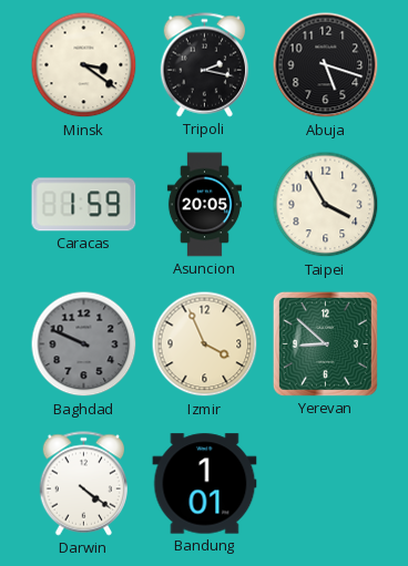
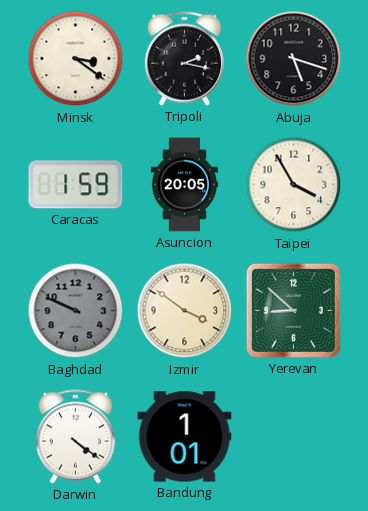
Izmir: 3:56 -> 3:51
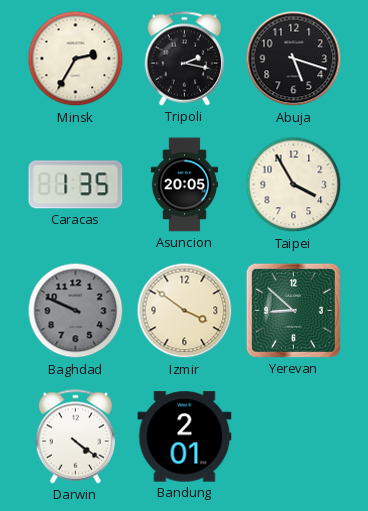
Minsk: 3:21 -> 2:35
Caracas: 1:59 -> 1:35
Bandung: 1:01 -> 2:01
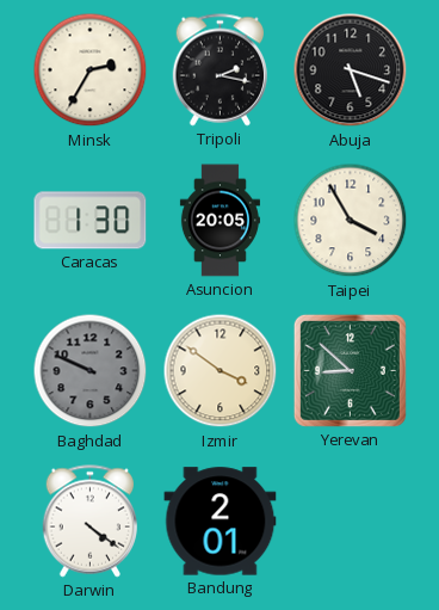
Caracas: 1:35 -> 1:30
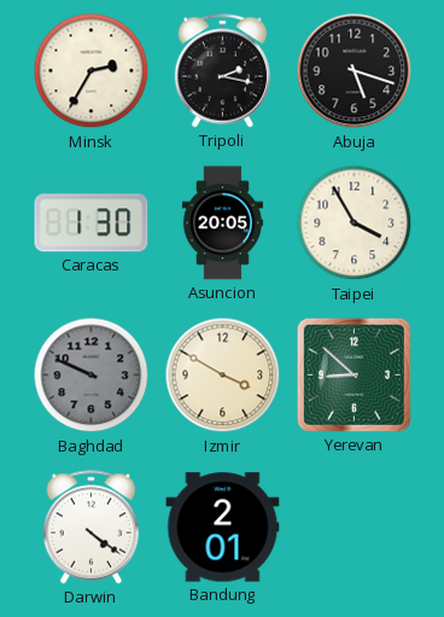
Izmir: 3:51 -> 3:50
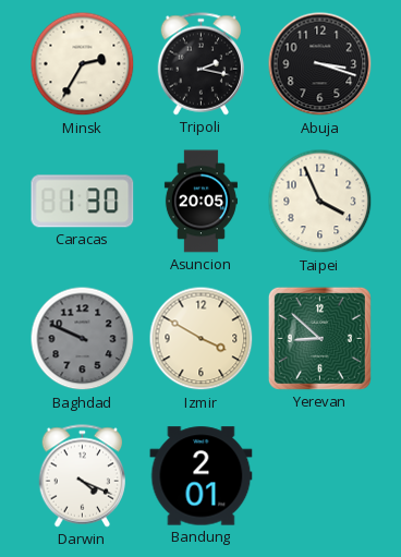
Abuja: 5:18 -> 3:18
Taipei: 3:55 -> 3:56
Darwin: 4:21 -> 4:19
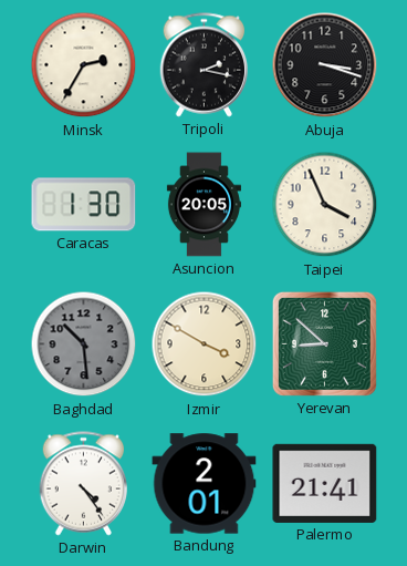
Baghdad: 9:49 -> 10:29
Darwin: 4:19 -> 4:24
Palermo: none -> 21:41
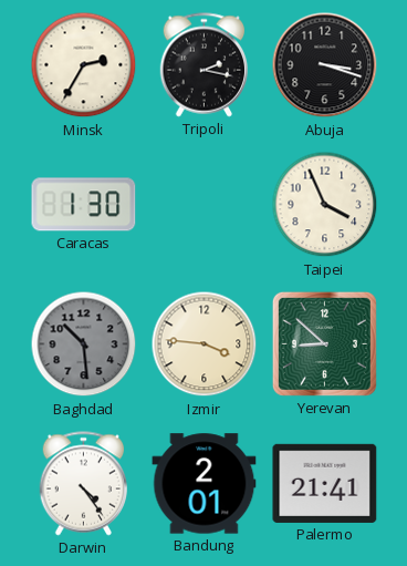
Asuncion: 20:05 -> none
Izmir: 3:50 -> 3:46
